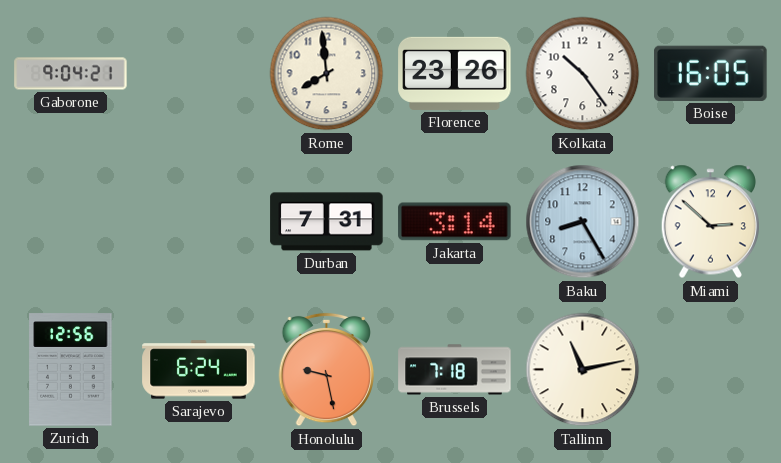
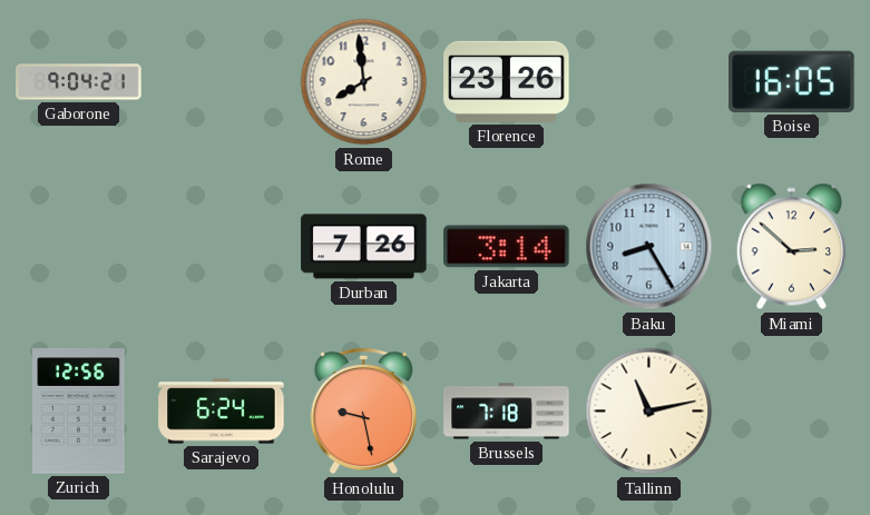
Kolkata: 10:24 -> none
Durban: 7:31 -> 7:26
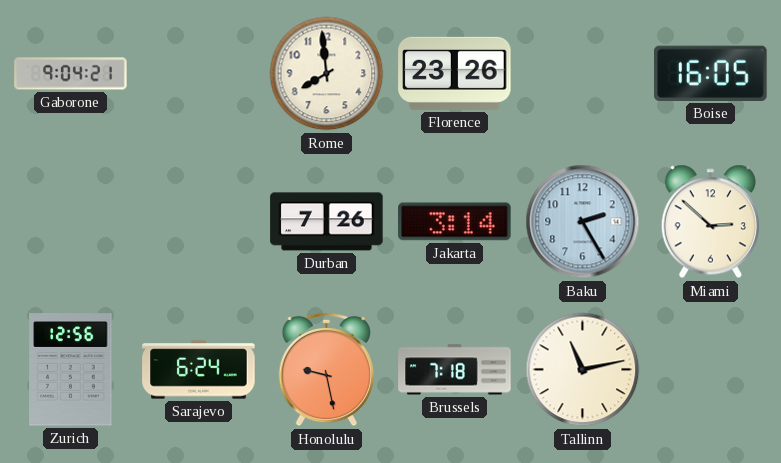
Baku: 8:25 -> 2:25
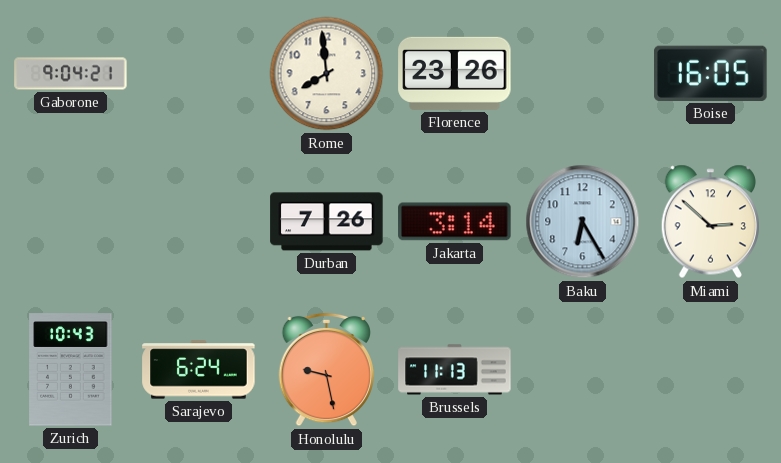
Baku: 2:25 -> 6:25
Zurich: 12:56 -> 10:43
Brussels: 7:18 -> 11:13
Tallinn: 11:13 -> none
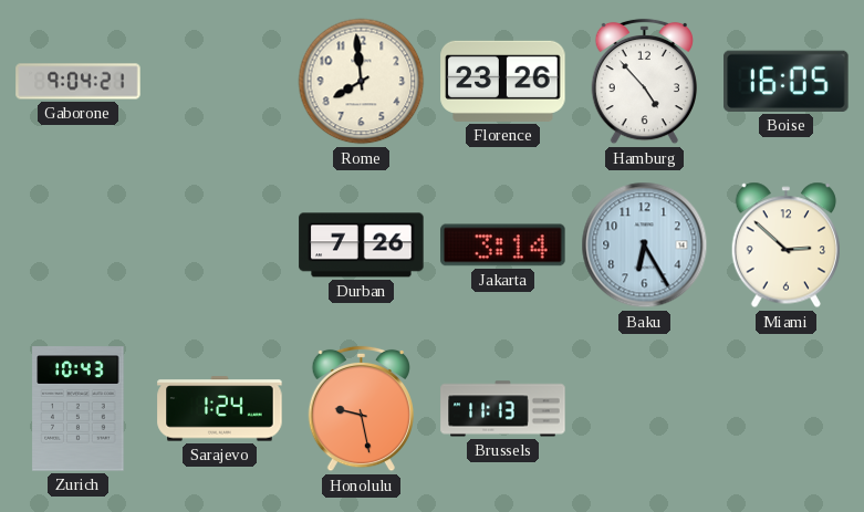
Hamburg: none -> 4:53
Sarajevo: 6:24 -> 1:24
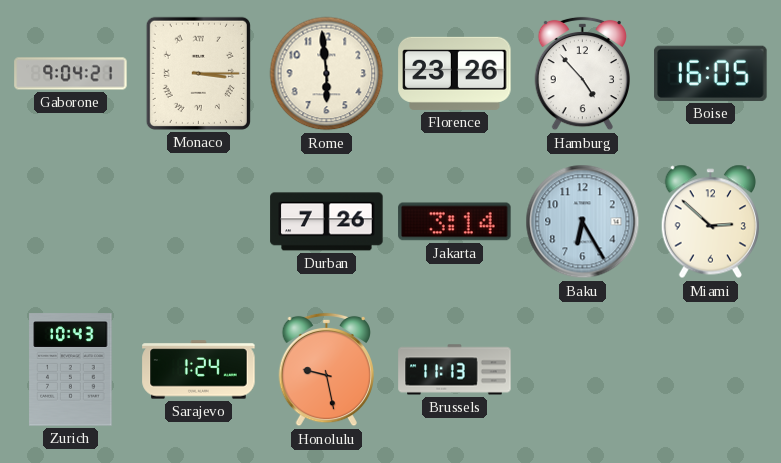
Monaco: none -> 3:15
Rome: 7:59 -> 5:59
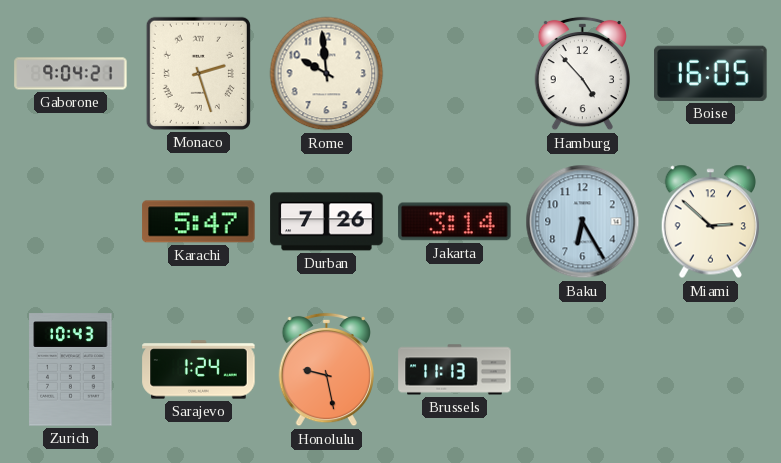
Monaco: 3:15 -> 2:27
Rome: 5:59 -> 9:59
Florence: 23:26 -> none
Karachi: none -> 5:47
